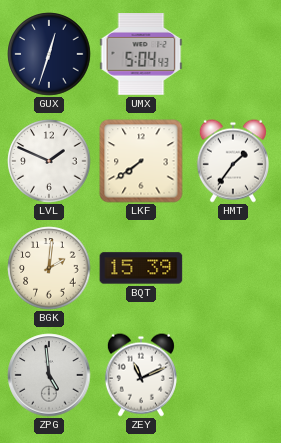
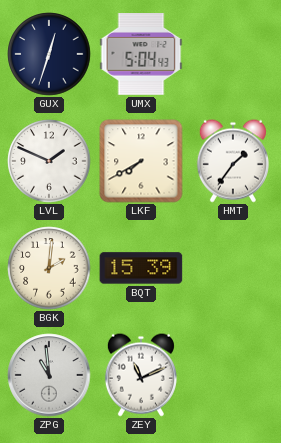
LKF: 7:39 -> 7:40
ZPG: 4:59 -> 10:59
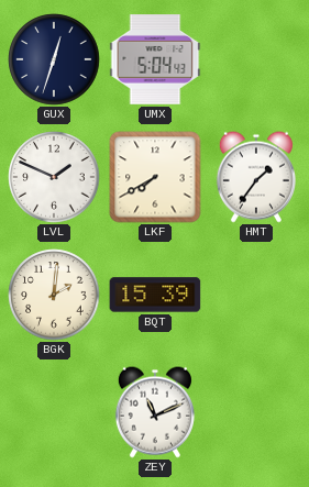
ZPG: 10:59 -> none
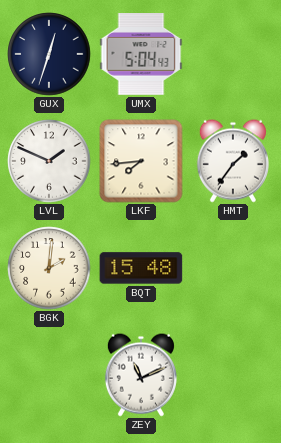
LKF: 7:40 -> 7:44
BQT: 15:39 -> 15:48
